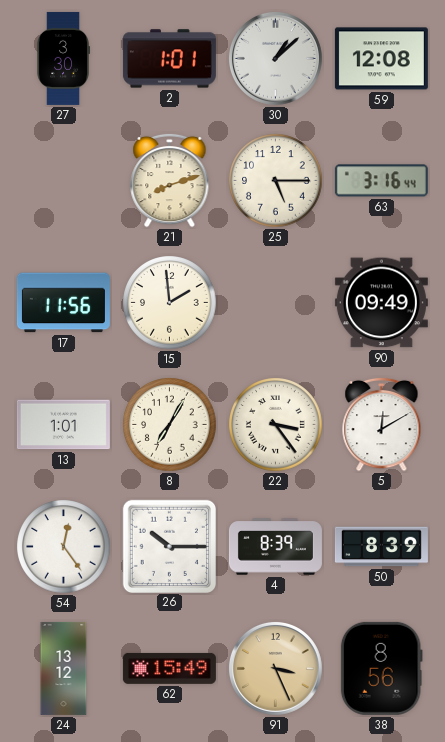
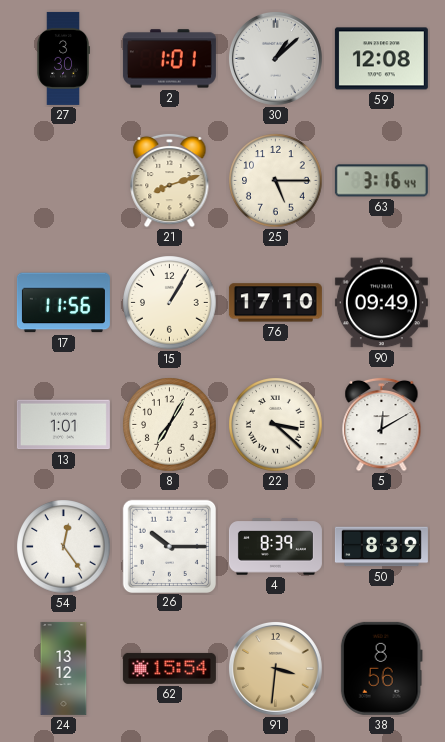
15: 1:59 -> 1:05
76: none -> 17:10
22: 3:24 -> 3:22
62: 15:49 -> 15:54
91: 3:26 -> 3:31
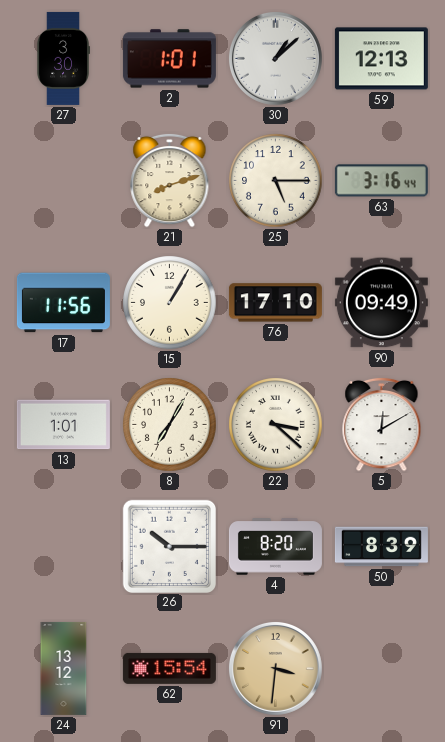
59: 12:08 -> 12:13
54: 12:24 -> none
4: 8:39 -> 8:20
38: 8:56 -> none
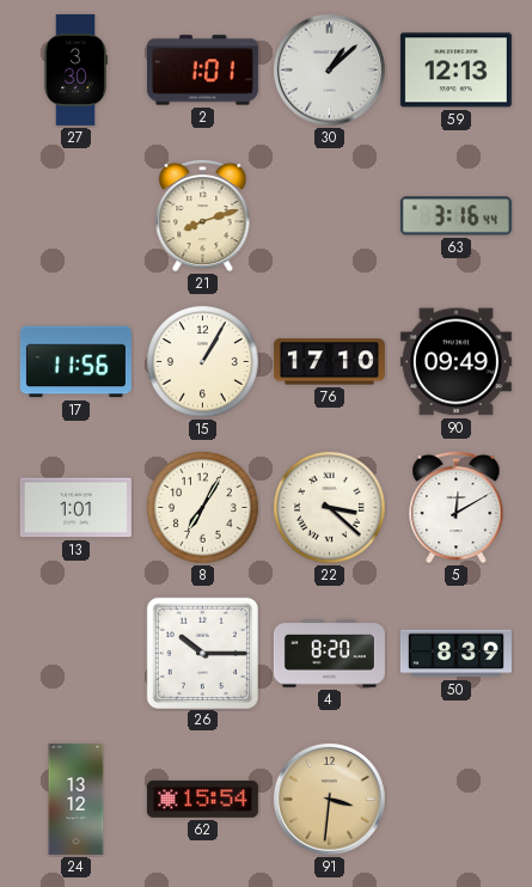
25: 5:15 -> none
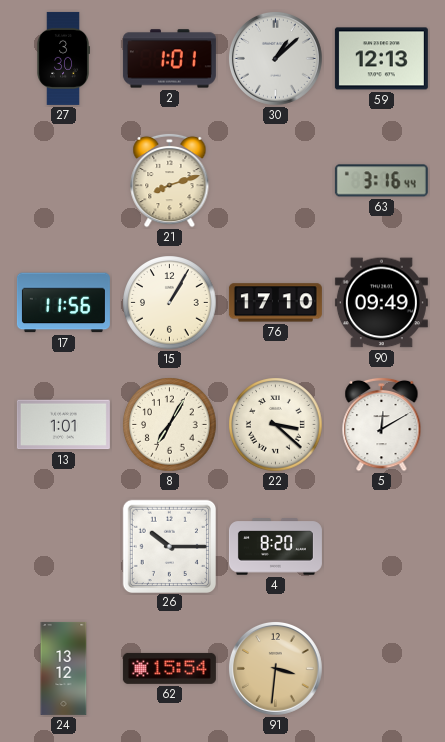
50: 8:39 -> none
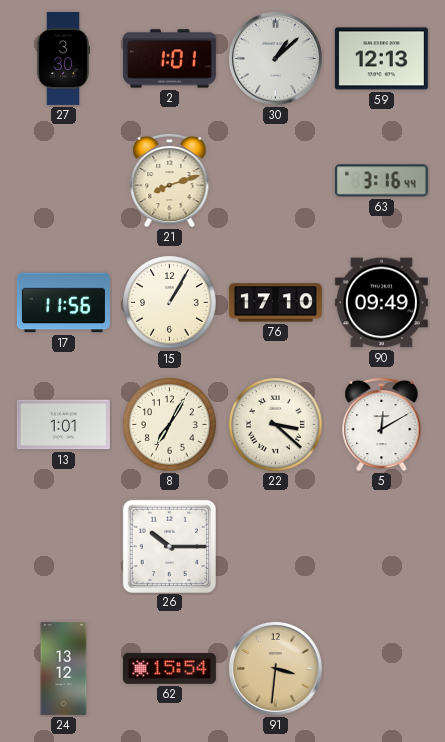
4: 8:20 -> none
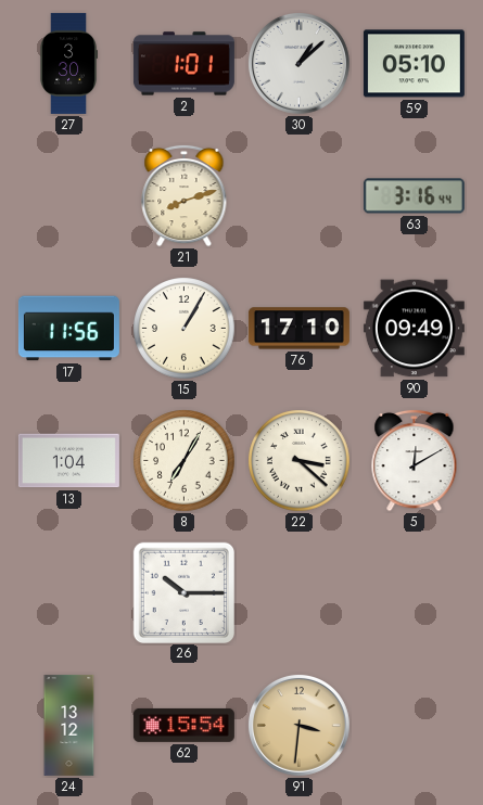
59: 12:13 -> 05:10
13: 1:01 -> 1:04
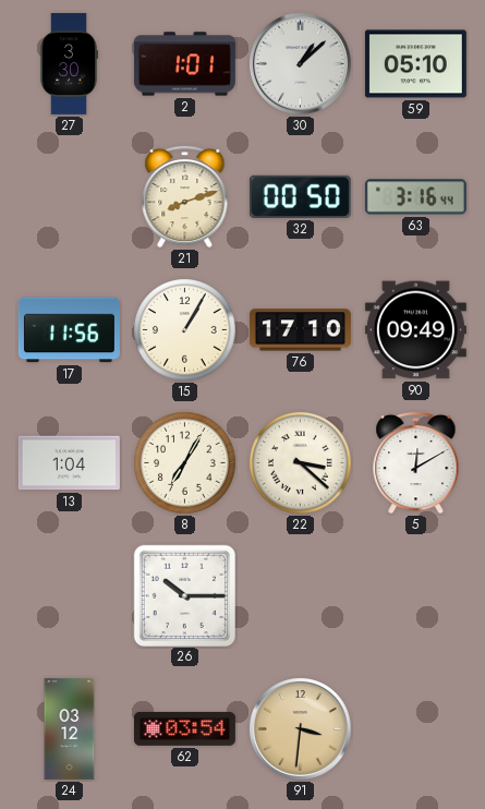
32: none -> 00:50
24: 13:12 -> 03:12
62: 15:54 -> 03:54
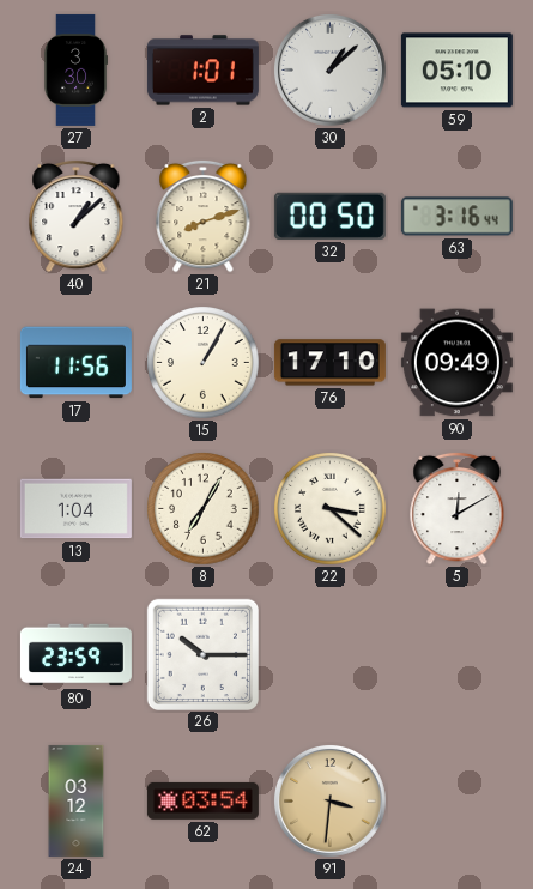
40: none -> 1:08
80: none -> 23:59
